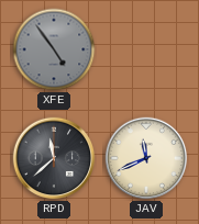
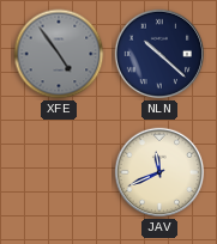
NLN: none -> 10:22
RPD: 11:38 -> none
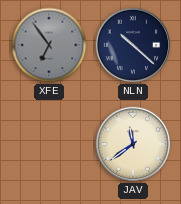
XFE: 4:54 -> 6:54
JAV: 11:41 -> 11:39
